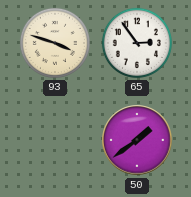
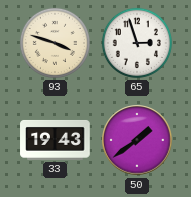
65: 2:54 -> 2:57
33: none -> 19:43
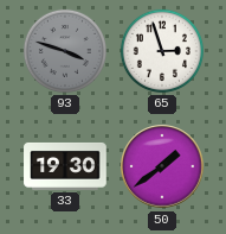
93 dial: cream -> grey
33: 19:43 -> 19:30
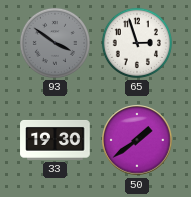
93: 3:48 -> 3:51
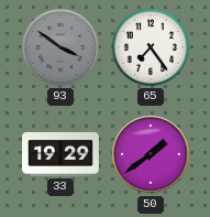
65: 2:57 -> 7:24
33: 19:30 -> 19:29
